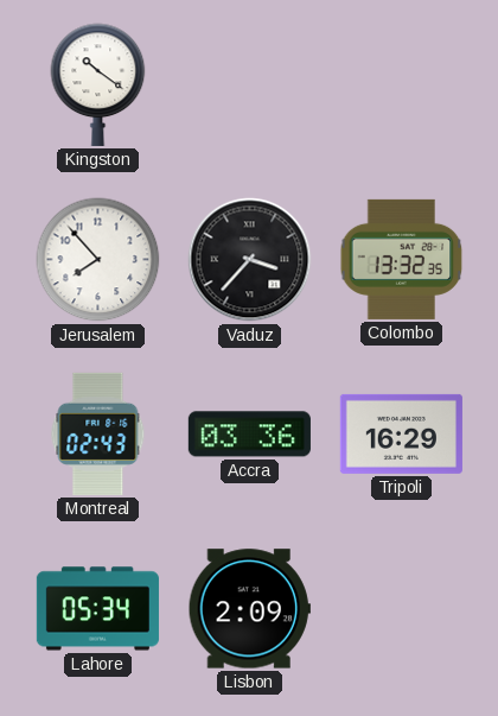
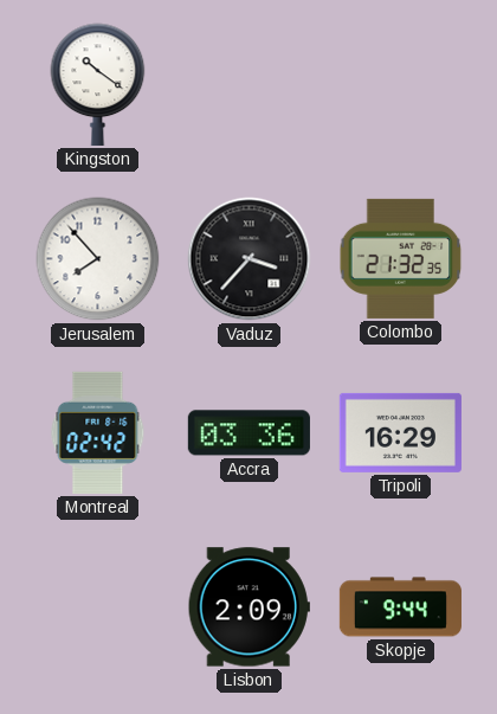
Colombo: 13:32 -> 21:32
Montreal: 02:43 -> 02:42
Lahore: 05:34 -> none
Skopje: none -> 9:44
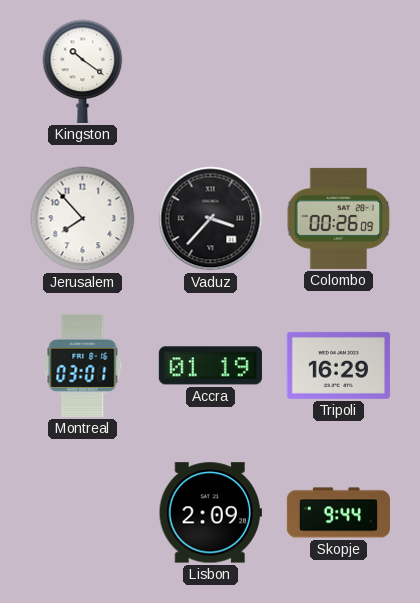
Colombo: 21:32 -> 00:26
Montreal: 02:42 -> 03:01
Accra: 03:36 -> 01:19
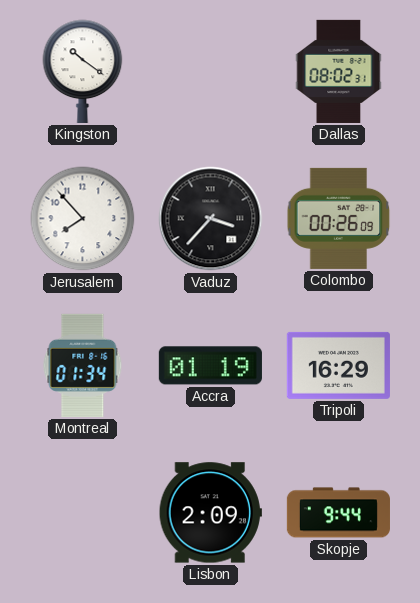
Dallas: none -> 08:02
Montreal: 03:01 -> 01:34
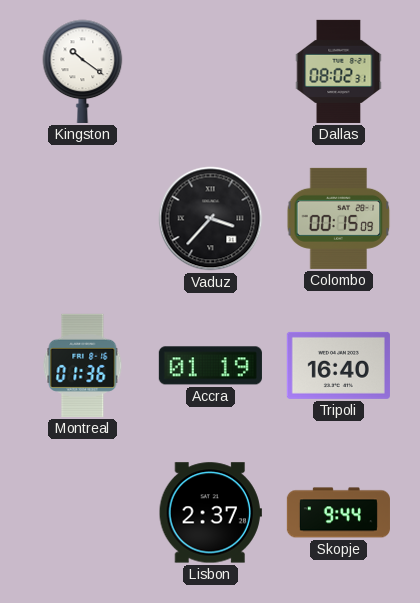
Jerusalem: 7:53 -> none
Colombo: 00:26 -> 00:15
Montreal: 01:34 -> 01:36
Tripoli: 16:29 -> 16:40
Lisbon: 2:09 -> 2:37
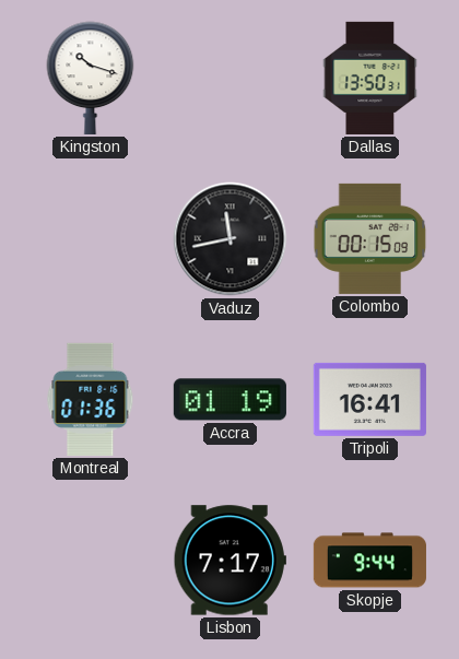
Kingston: 10:21 -> 10:18
Dallas: 08:02 -> 13:50
Vaduz: 3:37 -> 11:43
Tripoli: 16:40 -> 16:41
Lisbon: 2:37 -> 7:17
